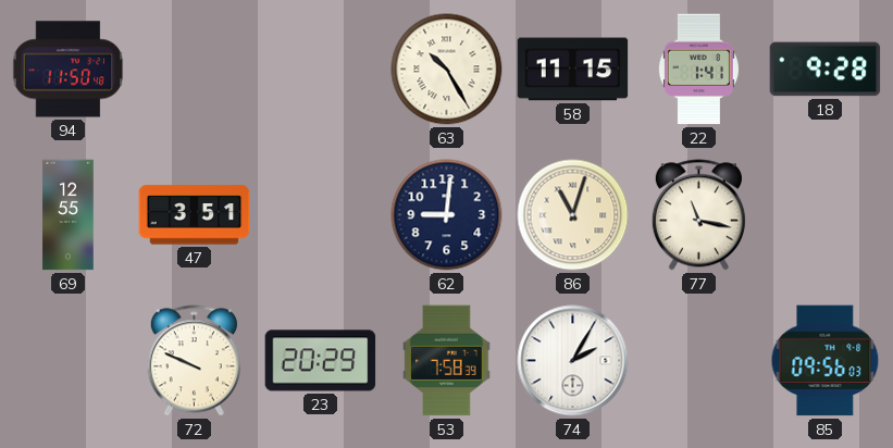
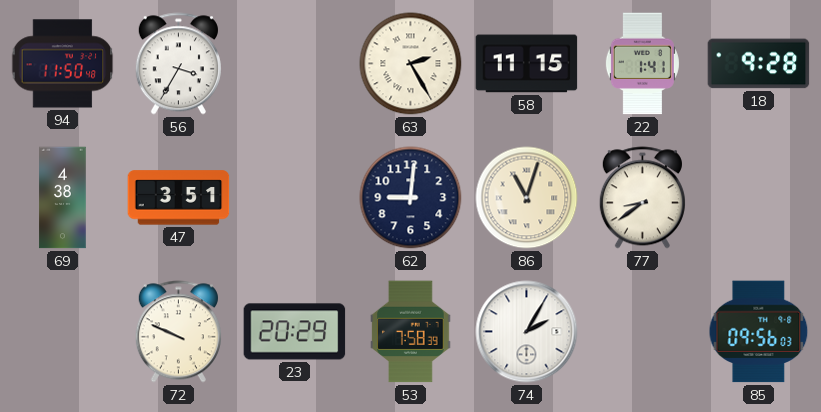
56: none -> 3:35
63: 10:25 -> 2:25
69: 12:55 -> 4:38
77: 11:17 -> 8:39
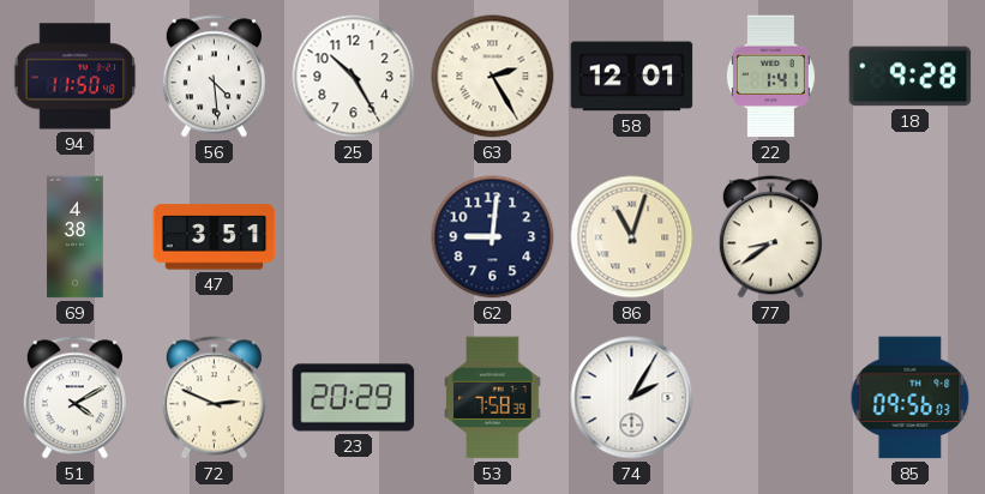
56: 3:35 -> 4:29
25: none -> 10:25
58: 11:15 -> 12:01
51: none -> 4:10
72: 9:49 -> 2:49
